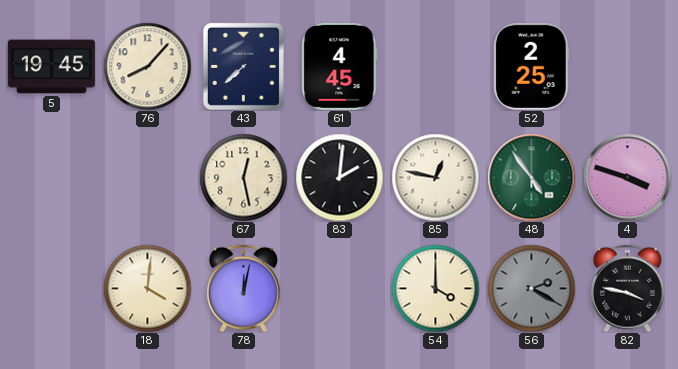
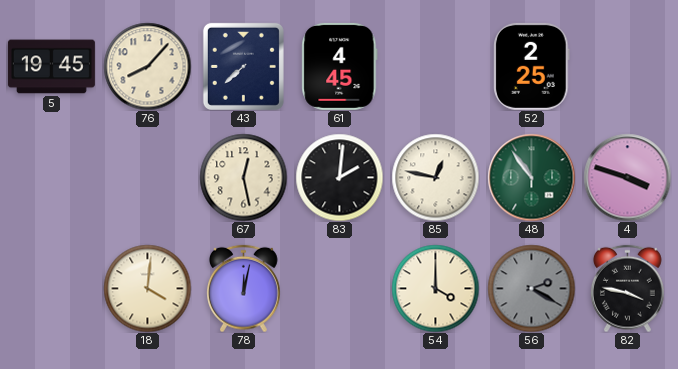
48: 4:54 -> 10:54
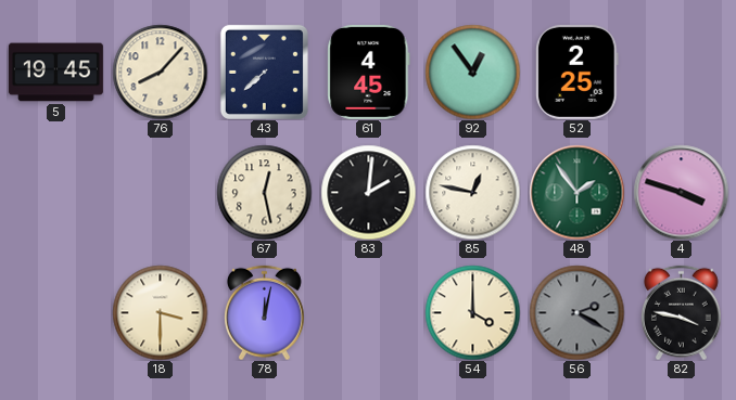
92: none -> 12:54
48: 10:54 -> 1:54
18: 4:01 -> 3:30
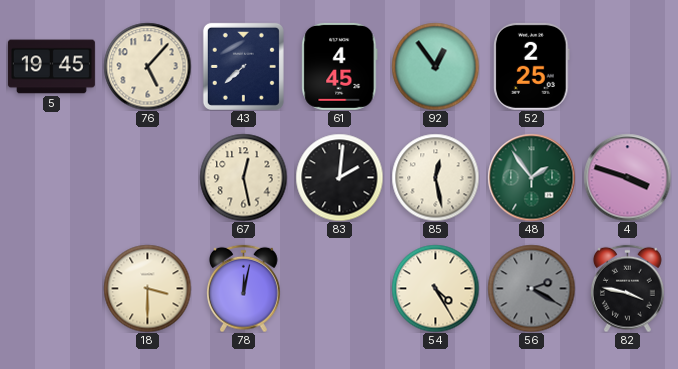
76: 8:07 -> 5:07
85: 12:47 -> 12:28
54: 4:00 -> 4:25
